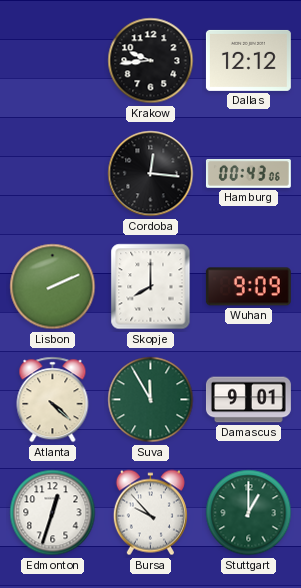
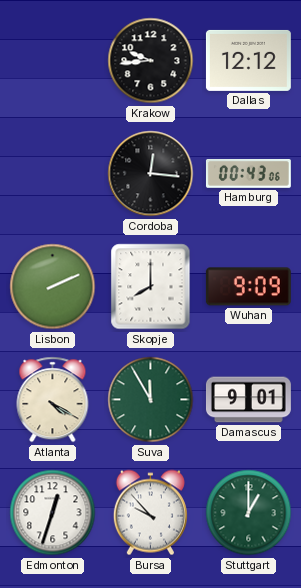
Atlanta: 4:22 -> 4:20
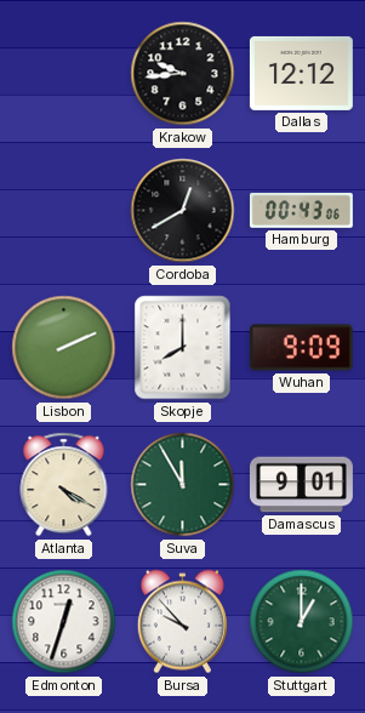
Cordoba: 12:16 -> 12:40
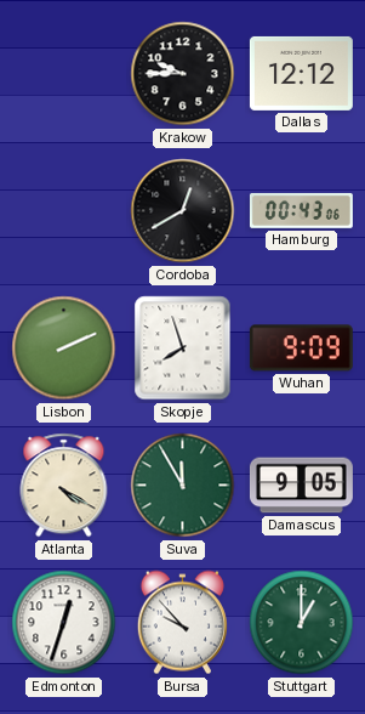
Krakow: 9:44 -> 9:45
Skopje: 8:00 -> 7:57
Damascus: 9:01 -> 9:05
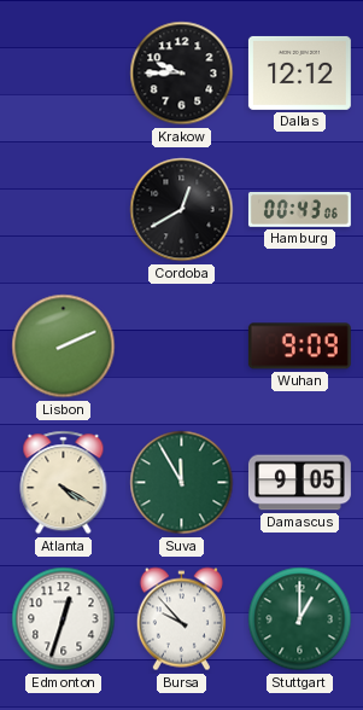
Skopje: 7:57 -> none
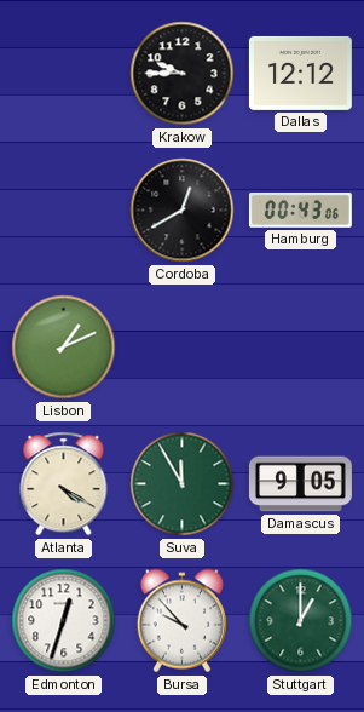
Lisbon: 2:11 -> 1:11
Wuhan: 9:09 -> none
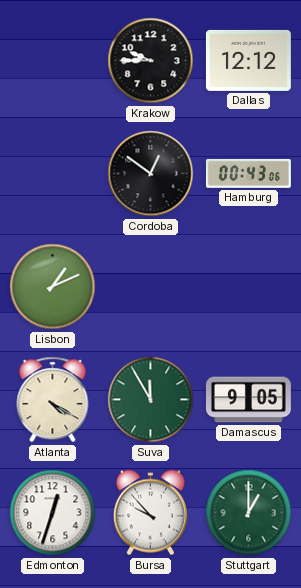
Cordoba: 12:40 -> 12:51
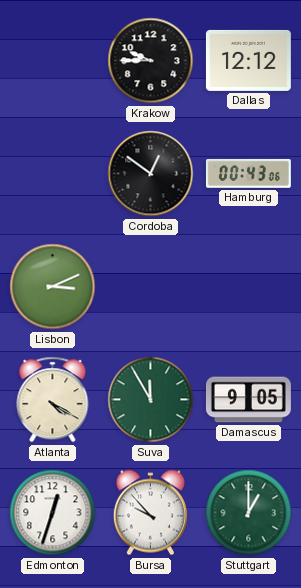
Lisbon: 1:11 -> 3:11
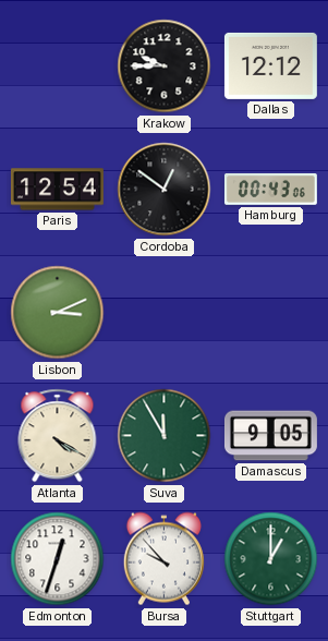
Paris: none -> 12:54
